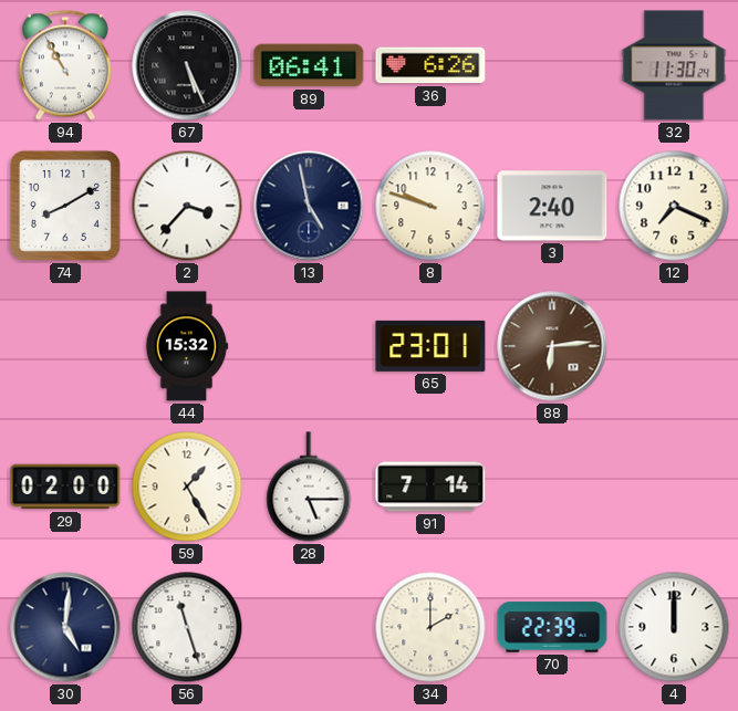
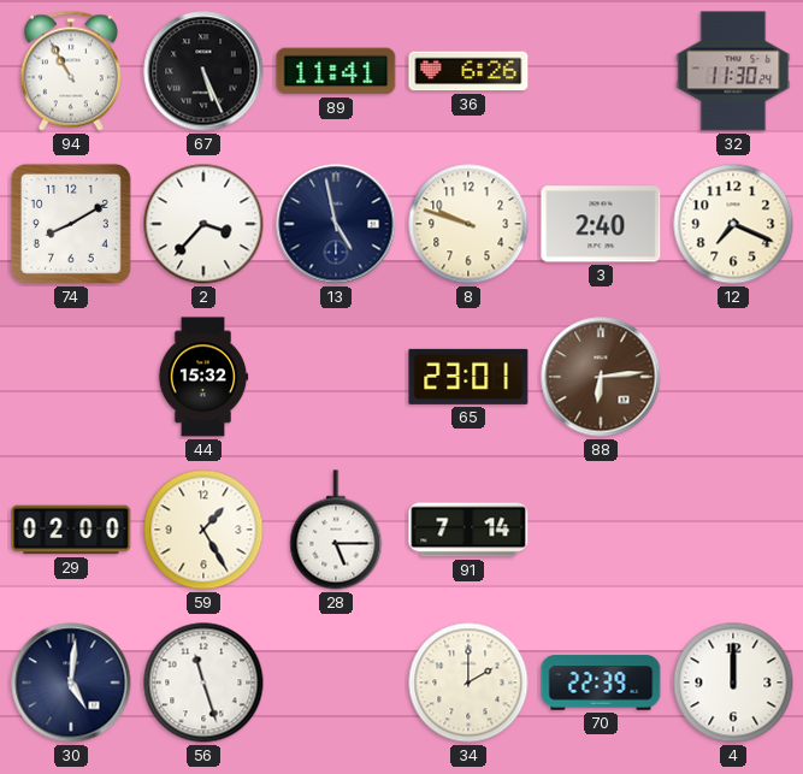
89: 06:41 -> 11:41
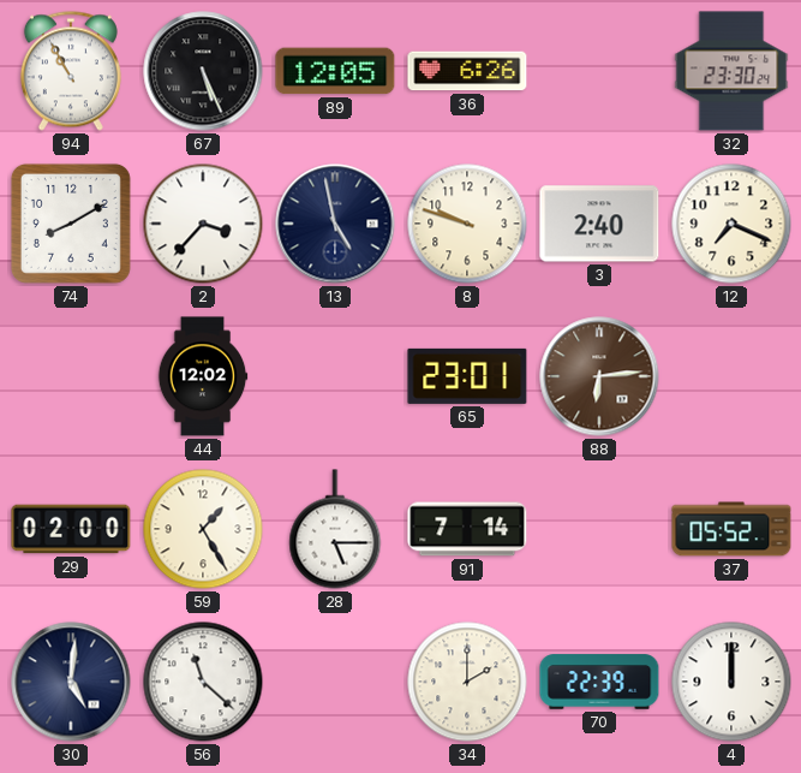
89: 11:41 -> 12:05
32: 11:30 -> 23:30
44: 15:32 -> 12:02
37: none -> 05:52
56: 11:27 -> 11:22
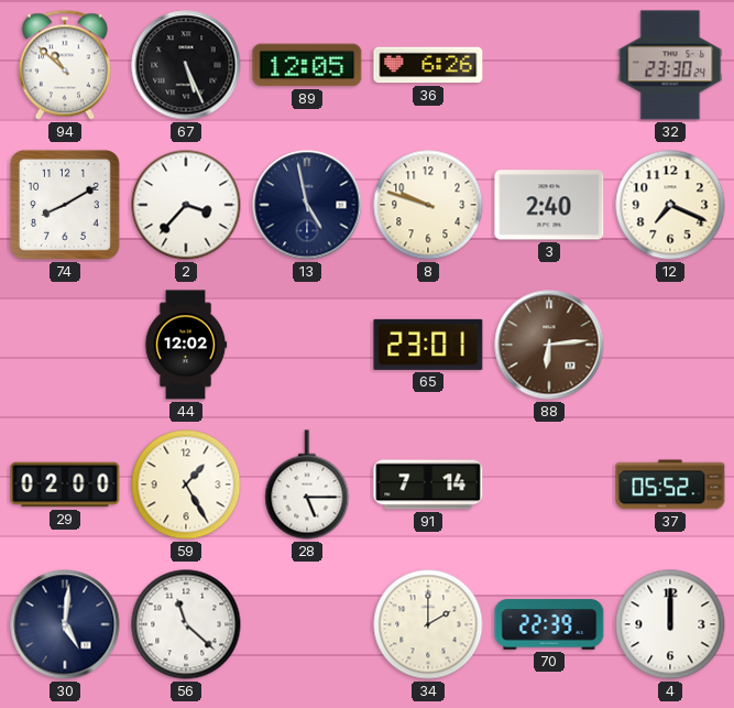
94: 10:55 -> 10:52
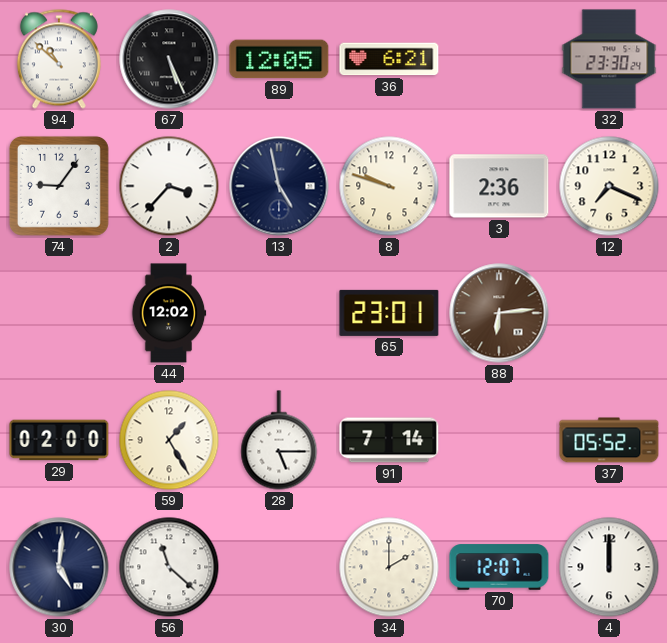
36: 6:26 -> 6:21
74: 8:10 -> 9:06
3: 2:40 -> 2:36
70: 22:39 -> 12:07
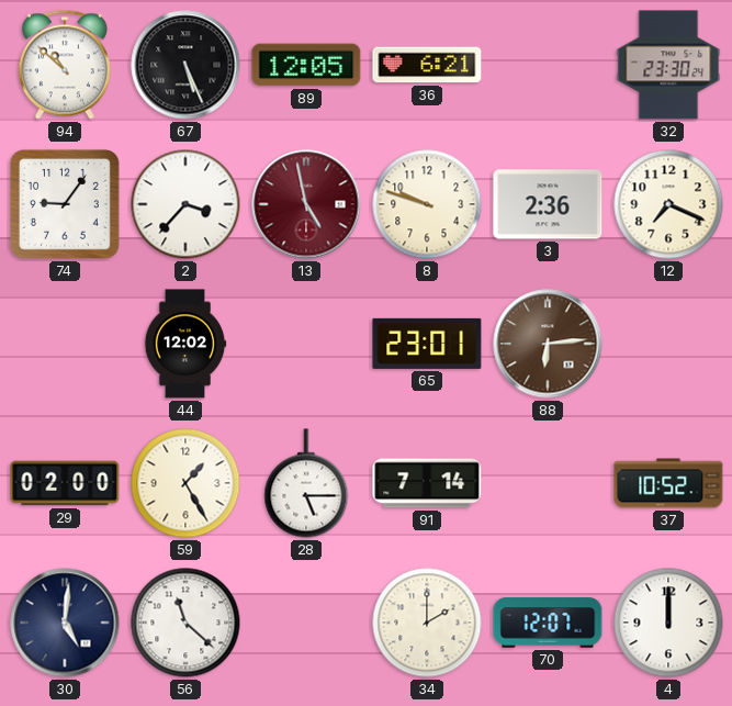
13 dial: navy -> burgundy
37: 05:52 -> 10:52
